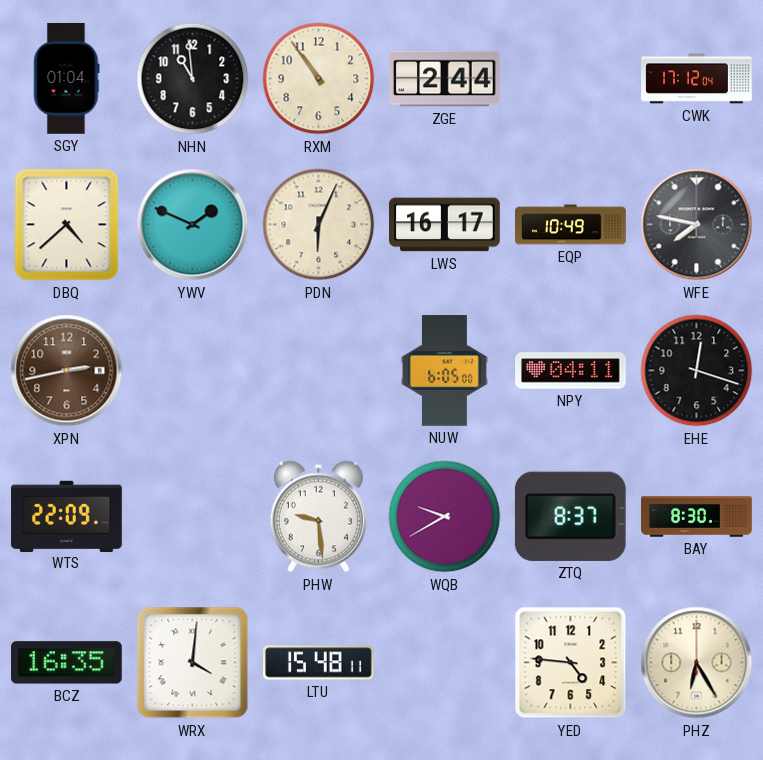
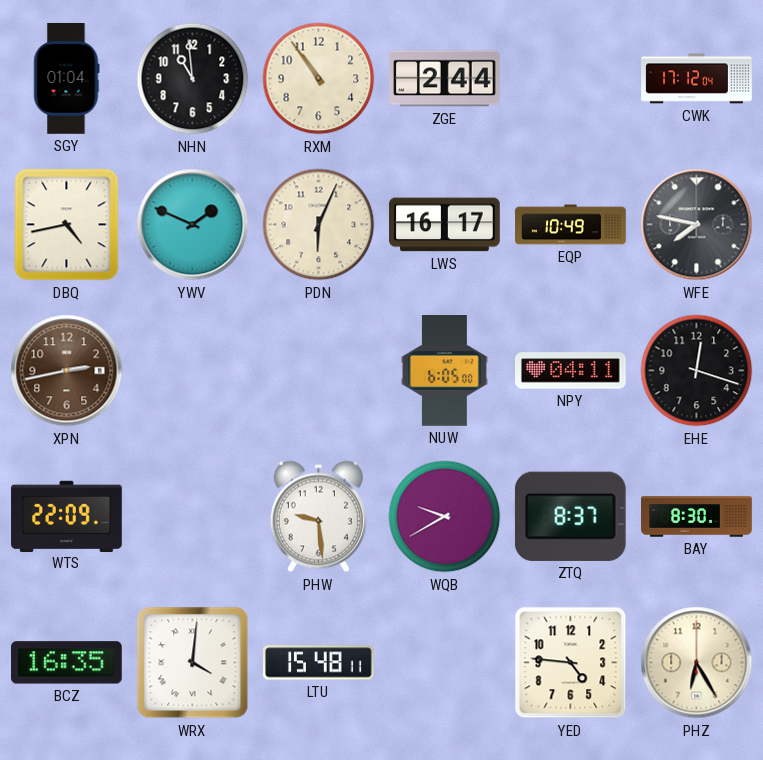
DBQ: 4:38 -> 4:43
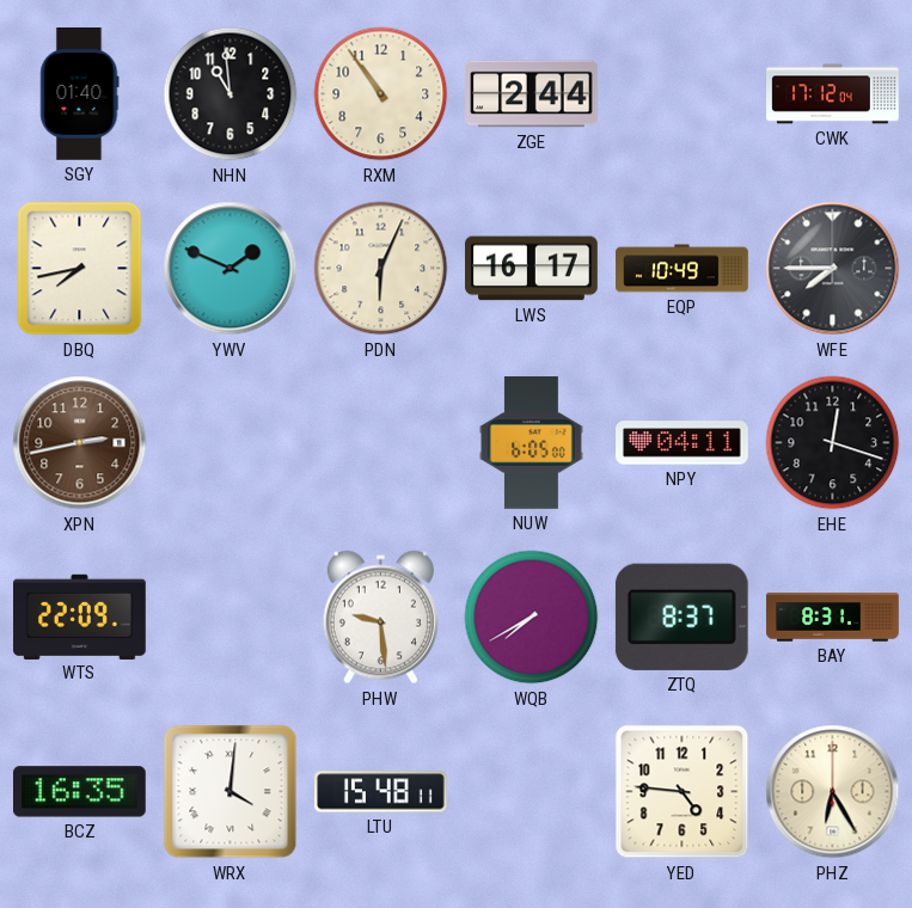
SGY: 01:04 -> 01:40
DBQ: 4:43 -> 7:43
WFE: 7:47 -> 7:45
WQB: 9:40 -> 7:40
BAY: 8:30 -> 8:31
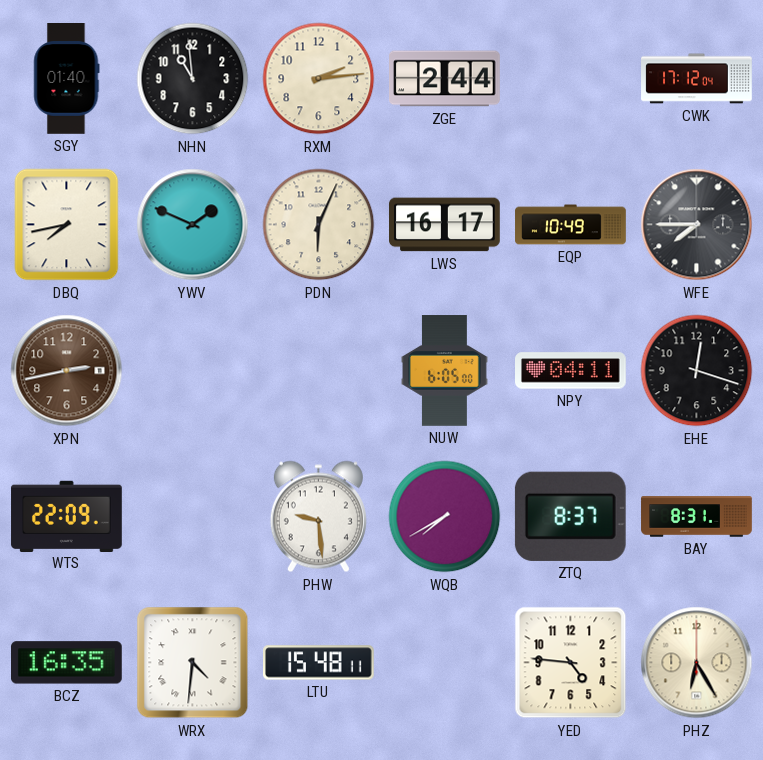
RXM: 10:54 -> 2:14
WRX: 4:01 -> 4:31
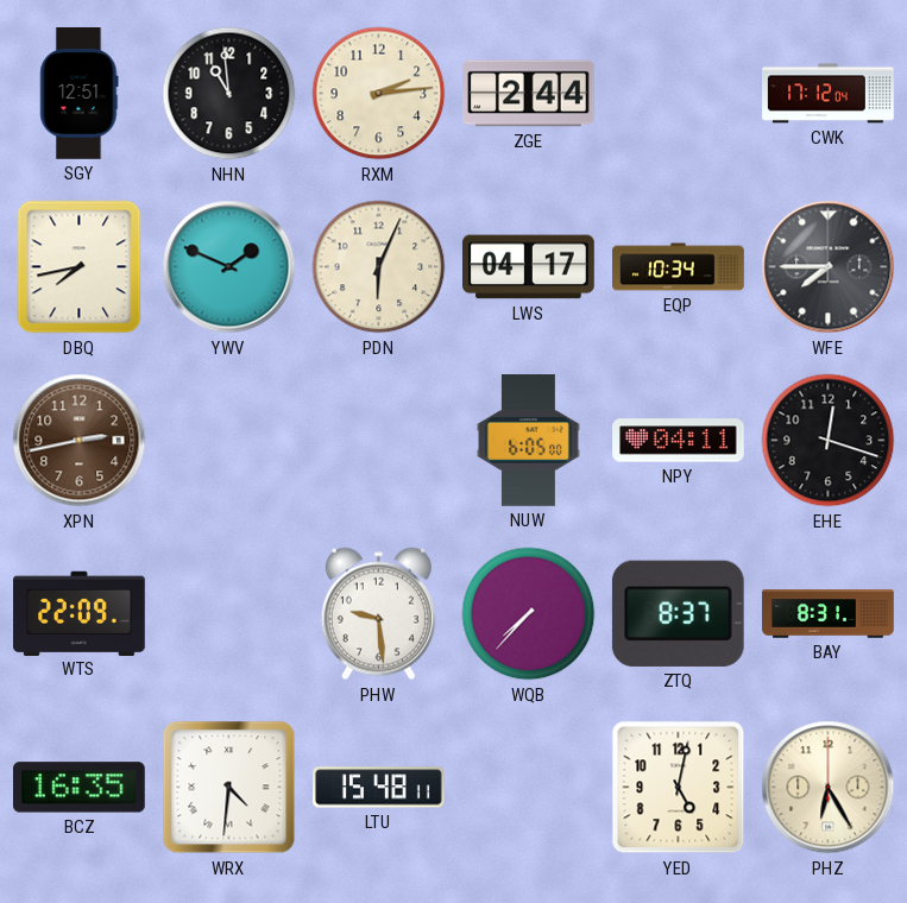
SGY: 01:40 -> 12:51
LWS: 16:17 -> 04:17
EQP: 10:49 -> 10:34
WQB: 7:40 -> 7:37
YED: 4:46 -> 5:02
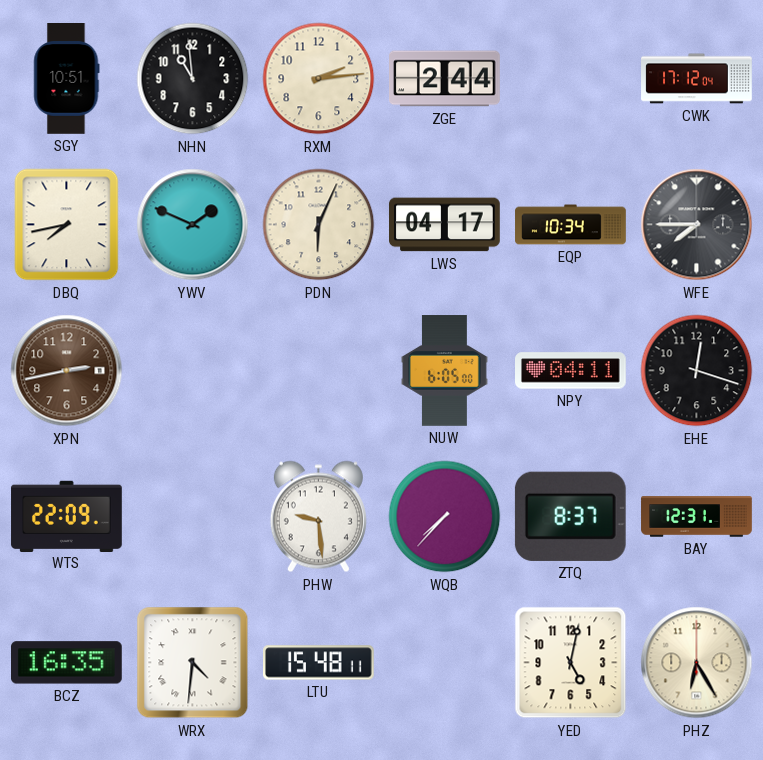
SGY: 12:51 -> 10:51
BAY: 8:31 -> 12:31
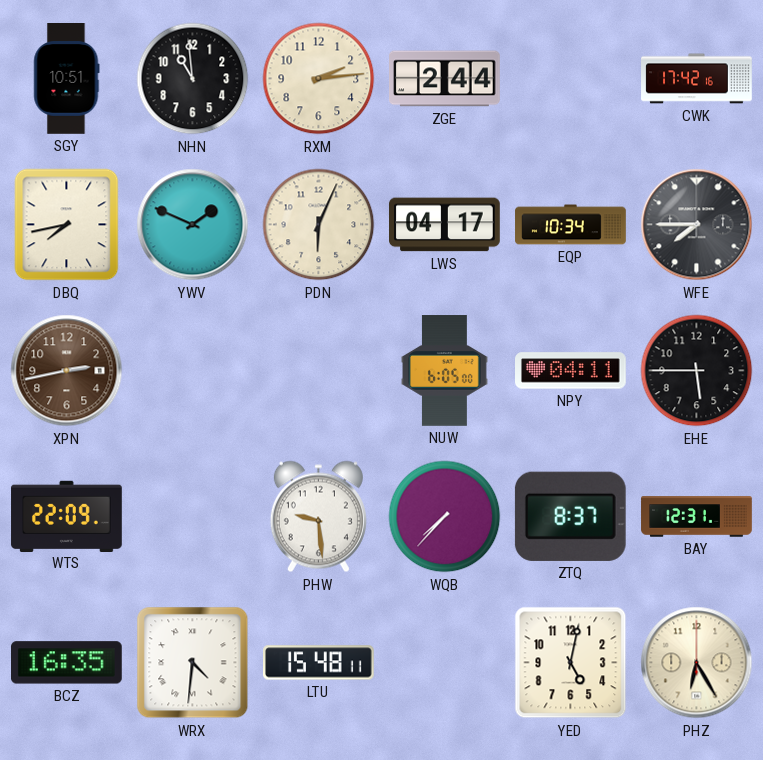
CWK: 17:12 -> 17:42
EHE: 12:18 -> 5:45
